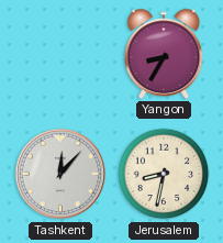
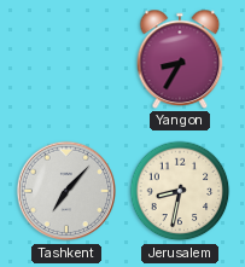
Tashkent: 12:07 -> 7:07
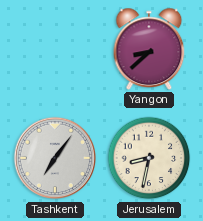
Yangon: 8:35 -> 8:38
Tashkent: 7:07 -> 7:06
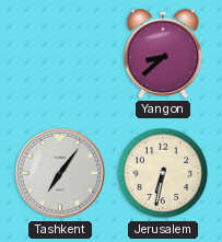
Jerusalem: 8:32 -> 6:32
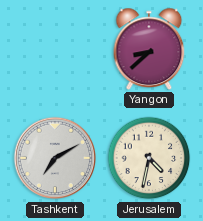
Tashkent: 7:06 -> 7:10
Jerusalem: 6:32 -> 4:32
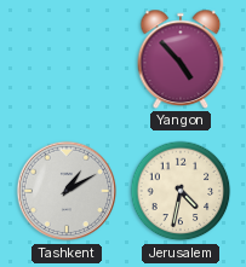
Yangon: 8:38 -> 4:53
Tashkent: 7:10 -> 1:10
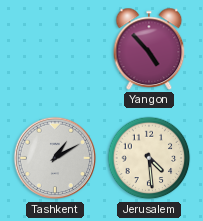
Jerusalem: 4:32 -> 4:29
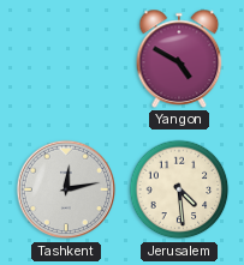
Yangon: 4:53 -> 4:50
Tashkent: 1:10 -> 12:13
